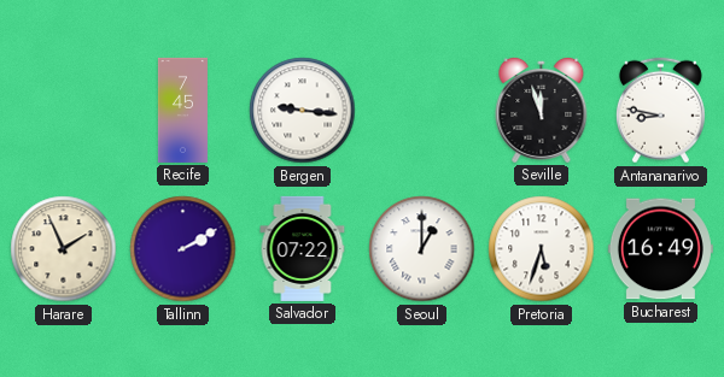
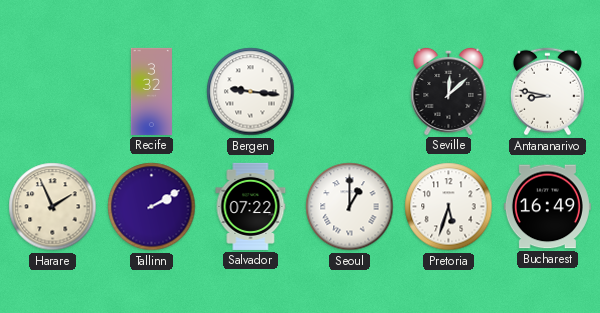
Recife: 7:45 -> 3:32
Seville: 11:57 -> 12:08
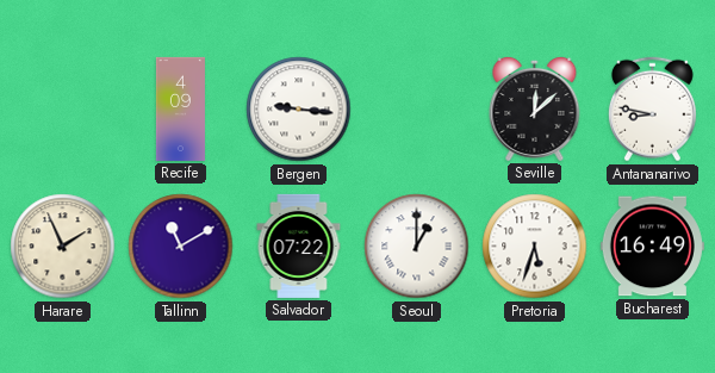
Recife: 3:32 -> 4:09
Tallinn: 2:10 -> 11:10
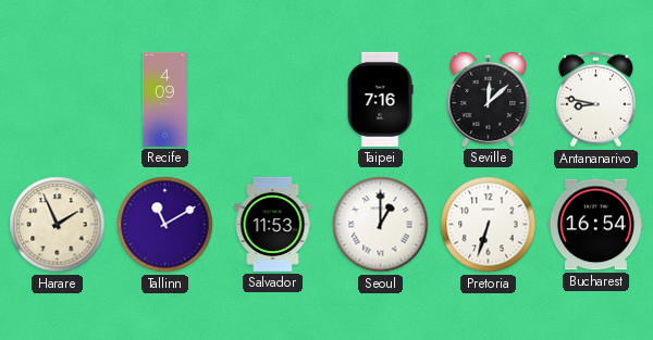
Bergen: 9:16 -> none
Taipei: none -> 7:16
Salvador: 07:22 -> 11:53
Pretoria: 5:33 -> 6:33
Bucharest: 16:49 -> 16:54
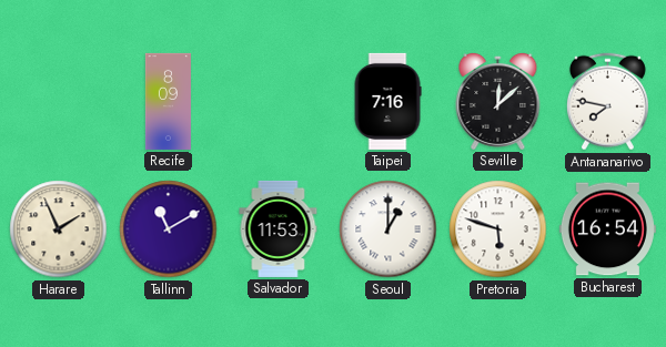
Recife: 4:09 -> 8:09
Antananarivo: 8:47 -> 7:47
Pretoria: 6:33 -> 5:48
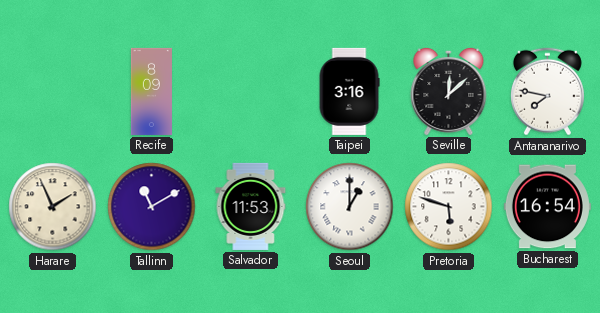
Taipei: 7:16 -> 3:16
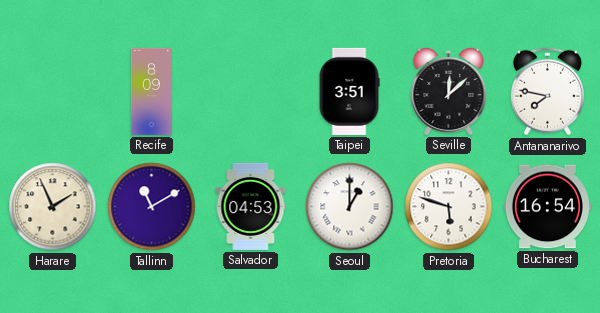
Taipei: 3:16 -> 3:51
Salvador: 11:53 -> 04:53
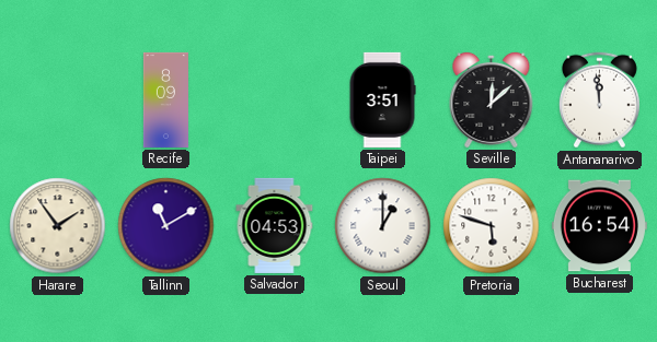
Antananarivo: 7:47 -> 11:59
Harare: 1:56 -> 1:54
